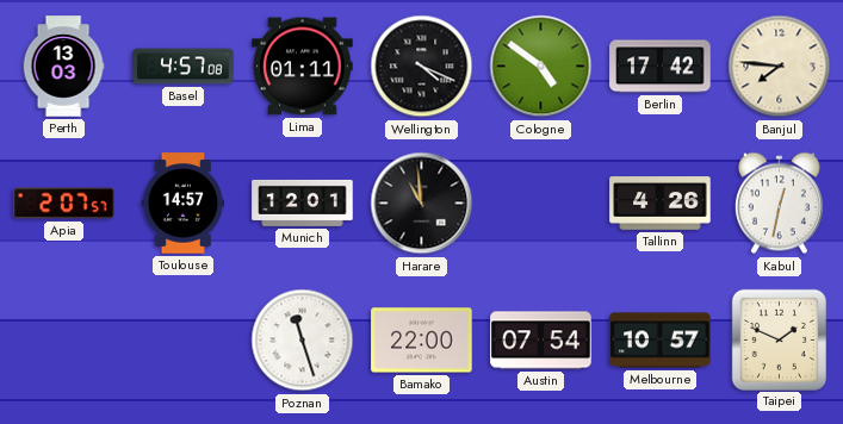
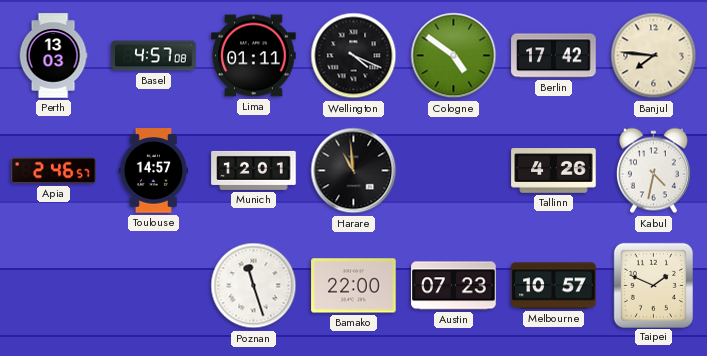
Apia: 2:07 -> 2:46
Kabul: 12:32 -> 4:32
Austin: 07:54 -> 07:23
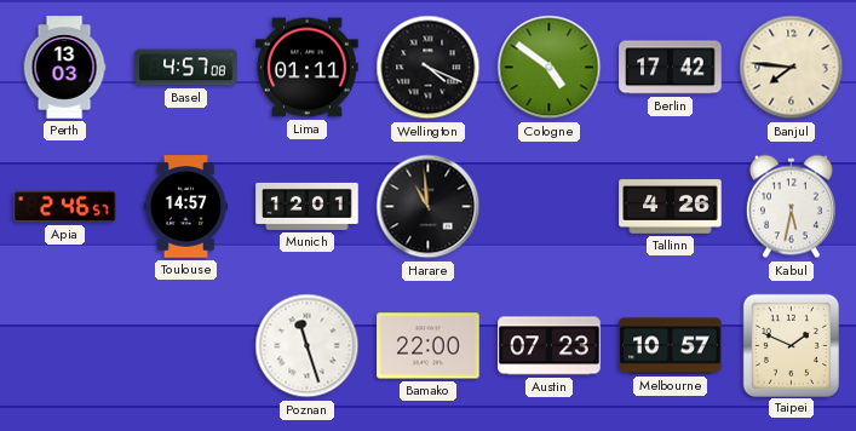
Kabul: 4:32 -> 5:32
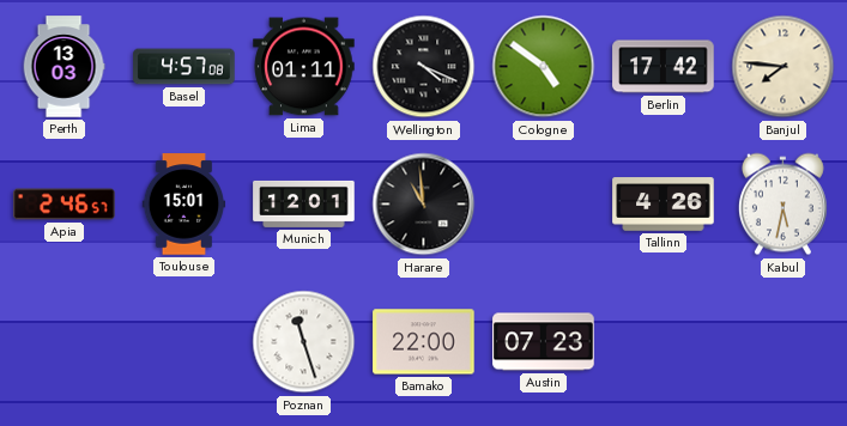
Toulouse: 14:57 -> 15:01
Melbourne: 10:57 -> none
Taipei: 1:49 -> none
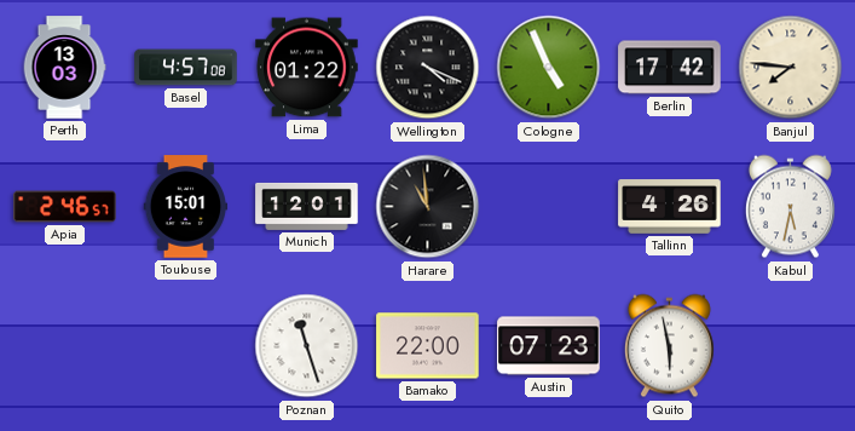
Lima: 01:11 -> 01:22
Cologne: 4:51 -> 4:56
Quito: none -> 5:58
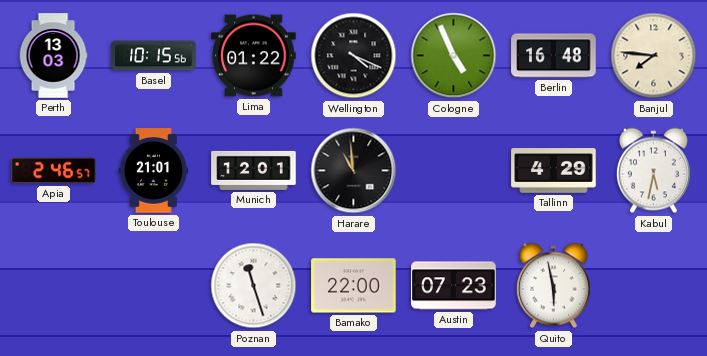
Basel: 4:57 -> 10:15
Berlin: 17:42 -> 16:48
Toulouse: 15:01 -> 21:01
Tallinn: 4:26 -> 4:29
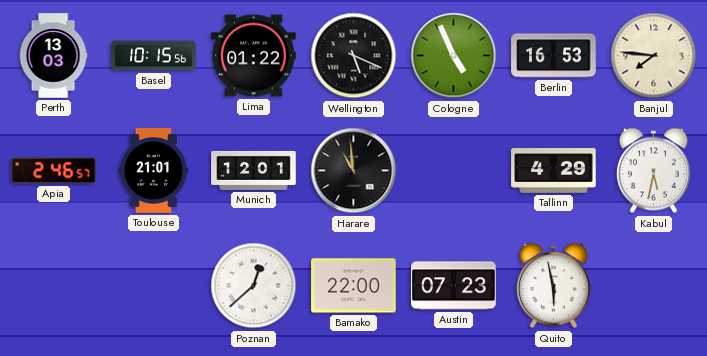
Wellington: 4:19 -> 5:19
Berlin: 16:48 -> 16:53
Poznan: 11:27 -> 12:38
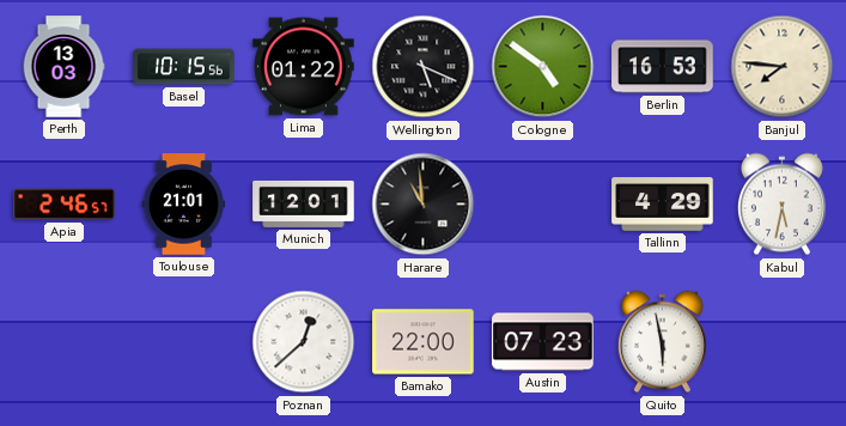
Cologne: 4:56 -> 4:51
